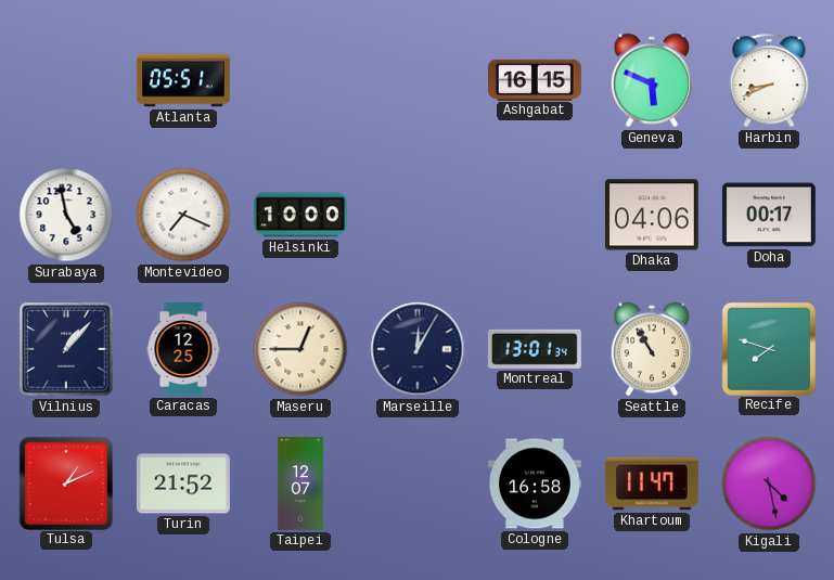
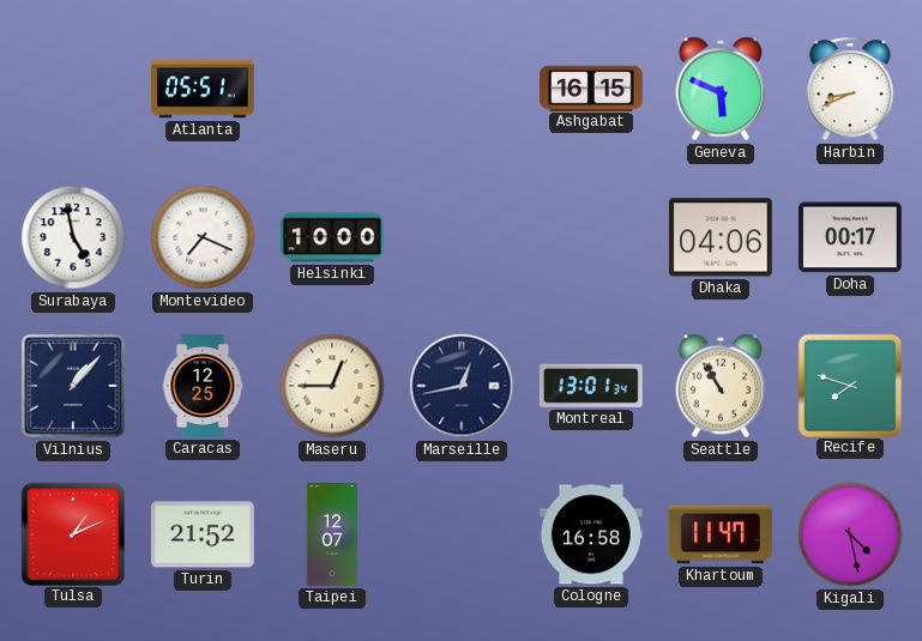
Marseille: 12:05 -> 12:43
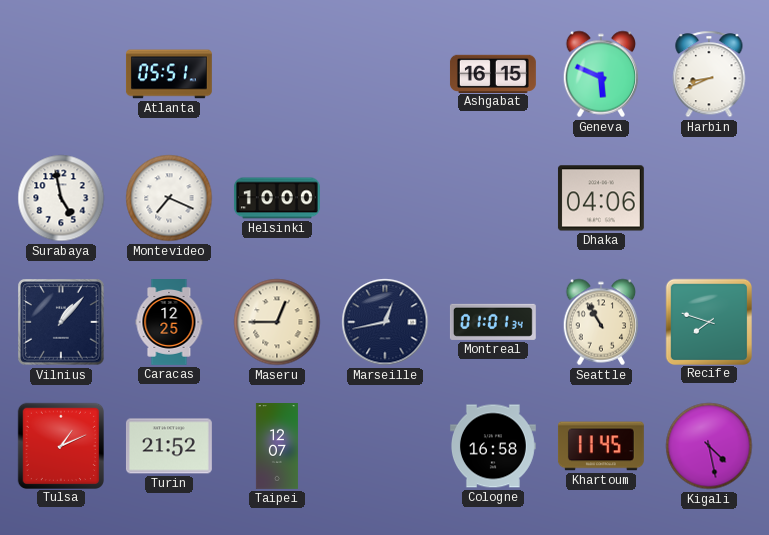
Doha: 00:17 -> none
Montreal: 13:01 -> 01:01
Khartoum: 11:47 -> 11:45
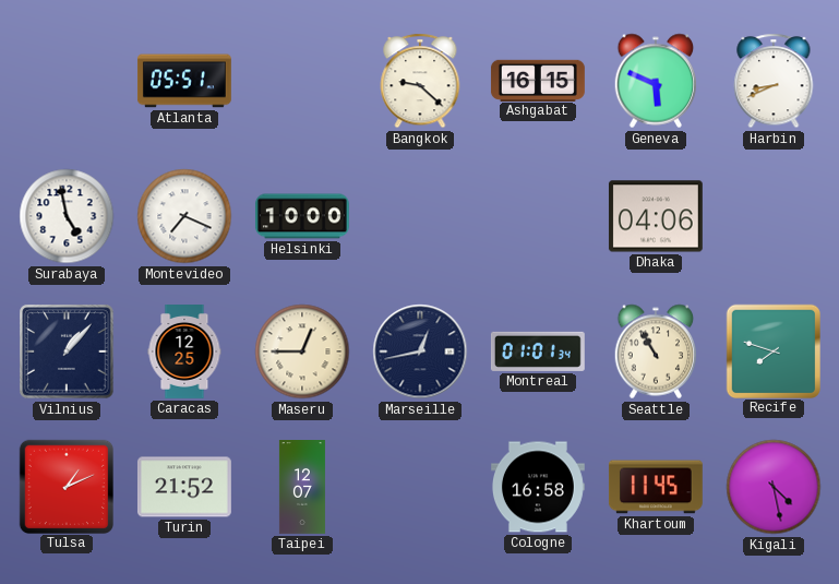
Bangkok: none -> 9:22
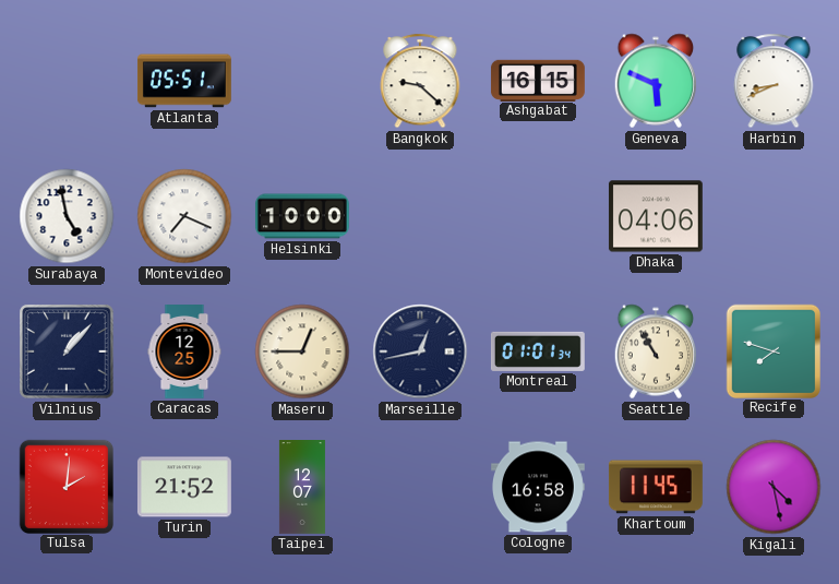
Tulsa: 1:11 -> 2:01
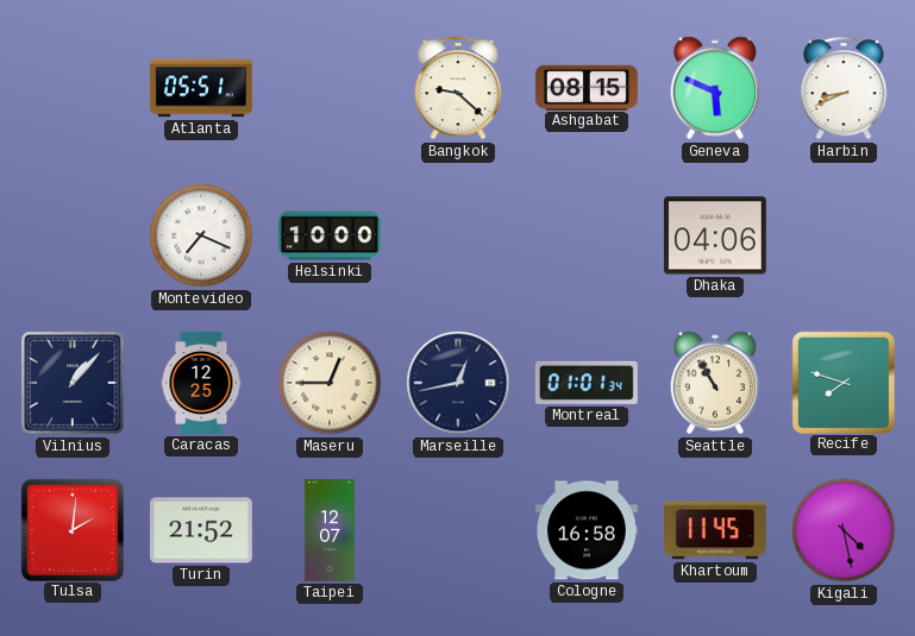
Ashgabat: 16:15 -> 08:15
Surabaya: 4:58 -> none
